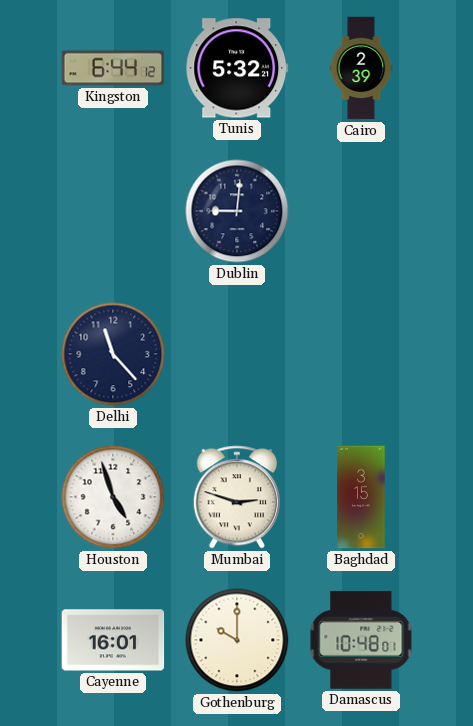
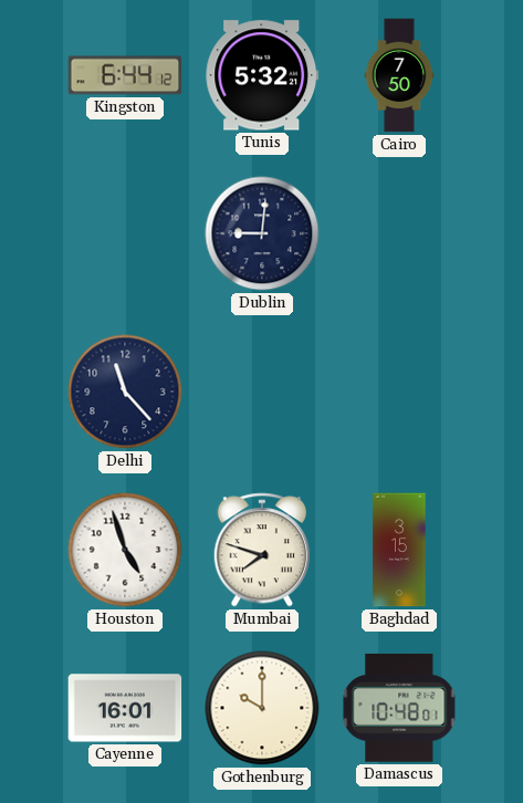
Cairo: 2:39 -> 7:50
Mumbai: 2:48 -> 7:48
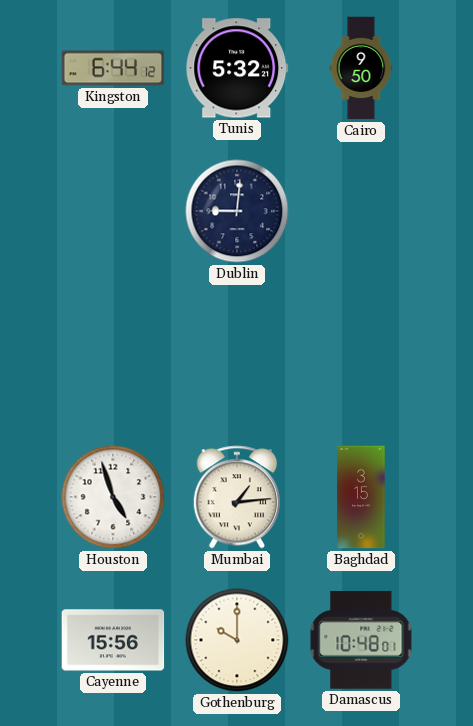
Cairo: 7:50 -> 9:50
Delhi: 11:23 -> none
Mumbai: 7:48 -> 1:14
Cayenne: 16:01 -> 15:56
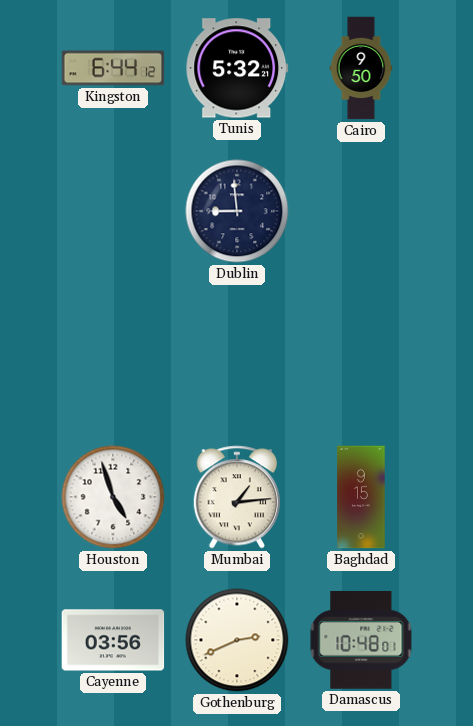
Dublin: 9:01 -> 8:59
Baghdad: 3:15 -> 9:15
Cayenne: 15:56 -> 03:56
Gothenburg: 10:00 -> 2:41
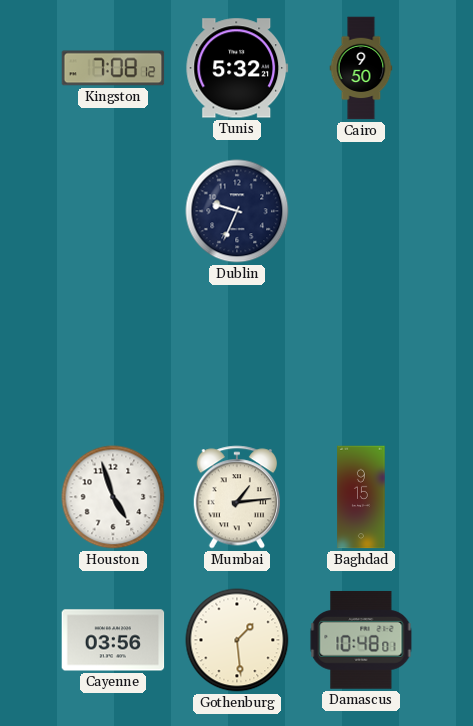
Kingston: 6:44 -> 7:08
Dublin: 8:59 -> 9:34
Gothenburg: 2:41 -> 1:29
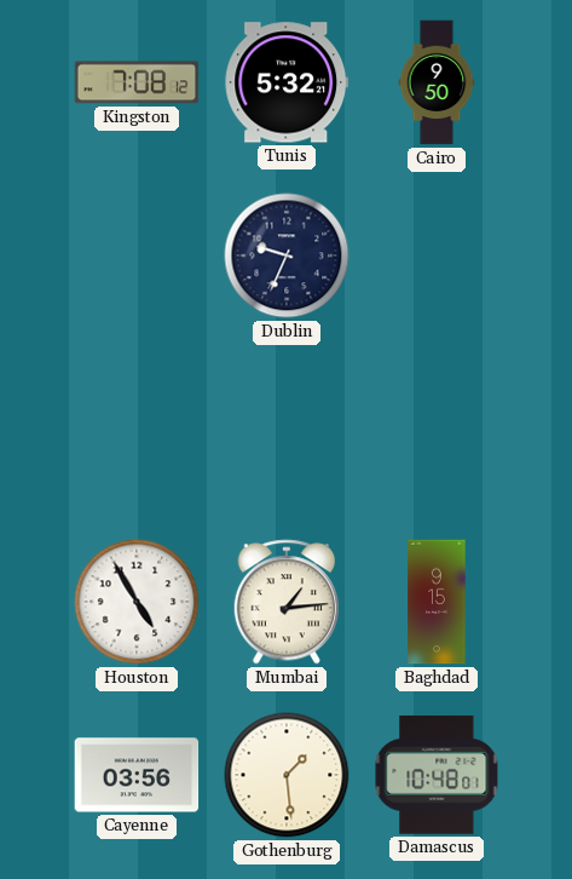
Houston: 4:57 -> 4:55
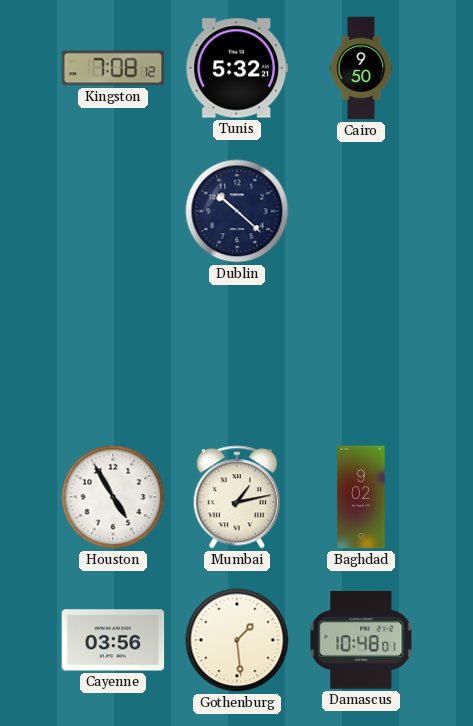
Dublin: 9:34 -> 10:22
Mumbai: 1:14 -> 1:13
Baghdad: 9:15 -> 9:02
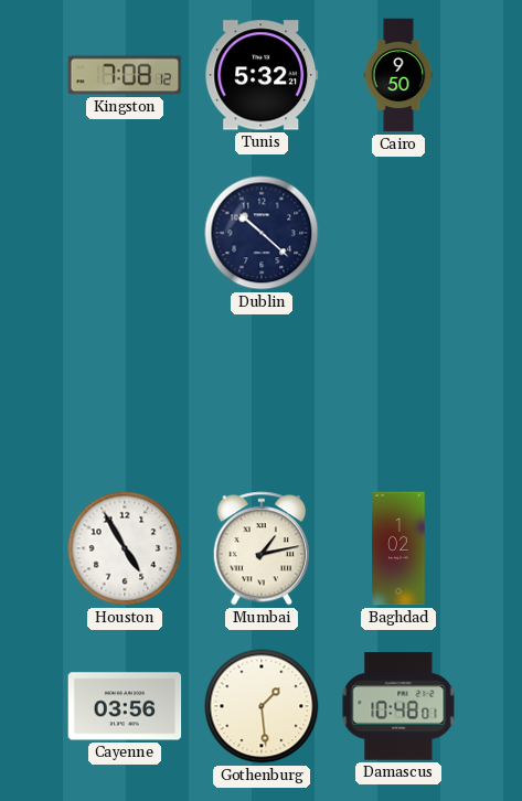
Baghdad: 9:02 -> 1:02
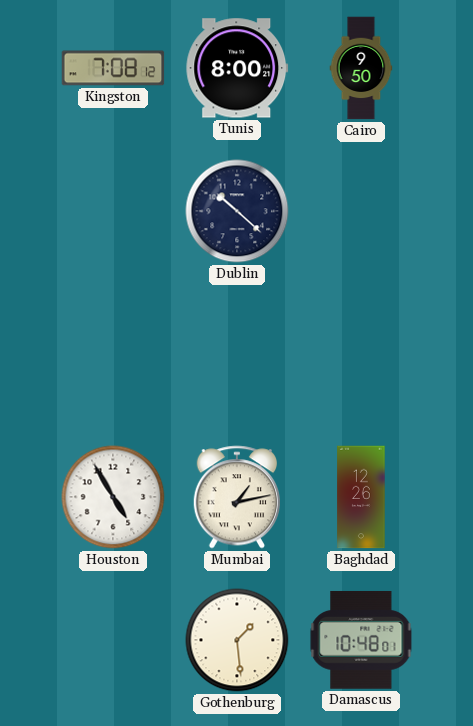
Tunis: 5:32 -> 8:00
Baghdad: 1:02 -> 12:26
Cayenne: 03:56 -> none
